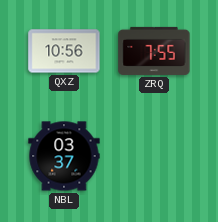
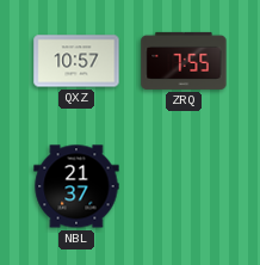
QXZ: 10:56 -> 10:57
NBL: 03:37 -> 21:37
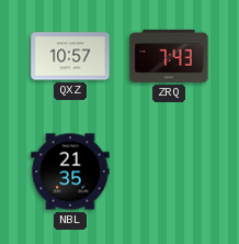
ZRQ: 7:55 -> 7:43
NBL: 21:37 -> 21:35
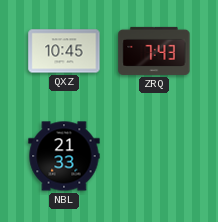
QXZ: 10:57 -> 10:45
NBL: 21:35 -> 21:33
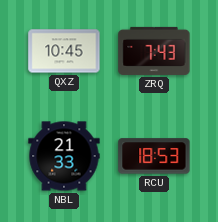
RCU: none -> 18:53
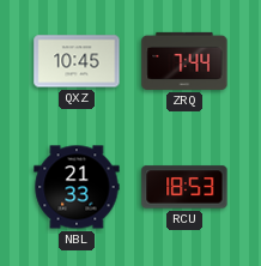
ZRQ: 7:43 -> 7:44
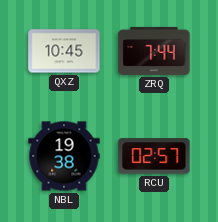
NBL: 21:33 -> 19:38
RCU: 18:53 -> 02:57
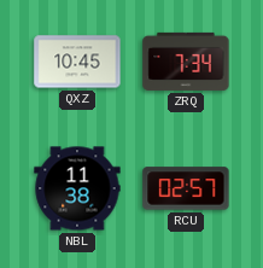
ZRQ: 7:44 -> 7:34
NBL: 19:38 -> 11:38
